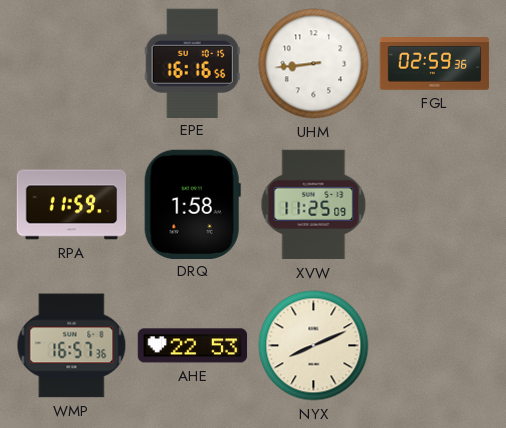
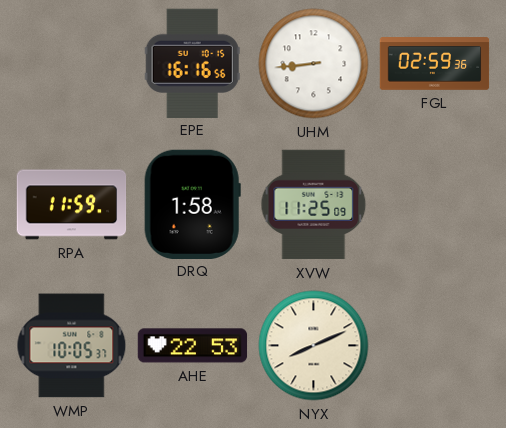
WMP: 16:57 -> 10:05
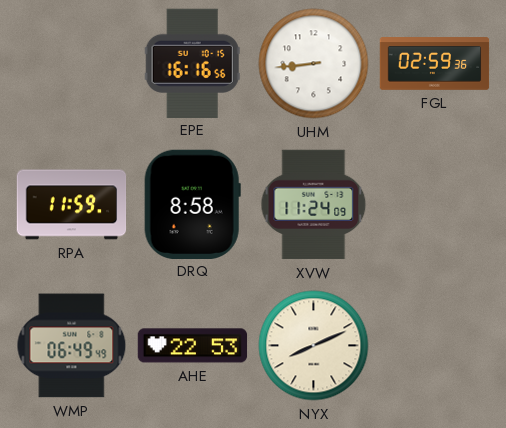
DRQ: 1:58 -> 8:58
XVW: 11:25 -> 11:24
WMP: 10:05 -> 06:49
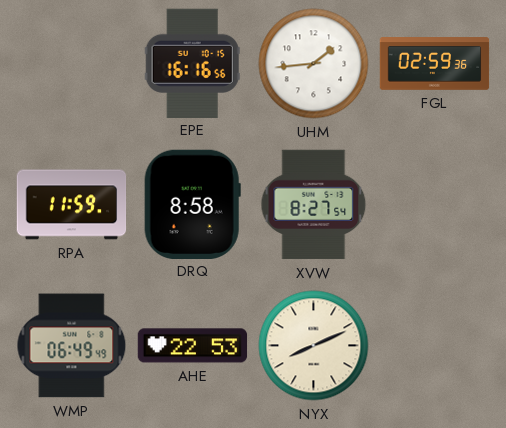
UHM: 8:44 -> 1:44
XVW: 11:24 -> 8:27
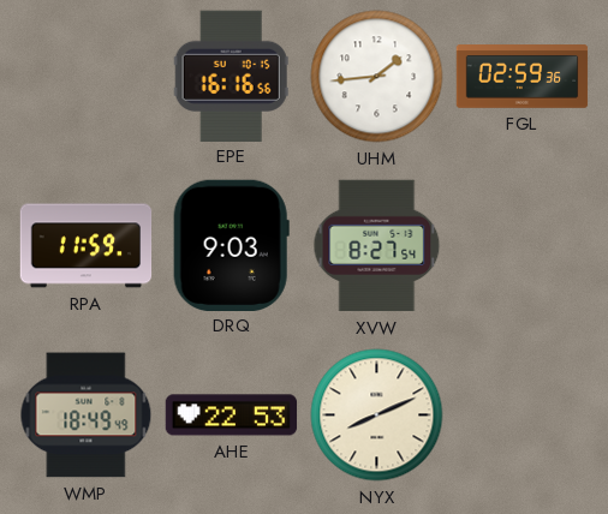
DRQ: 8:58 -> 9:03
WMP: 06:49 -> 18:49
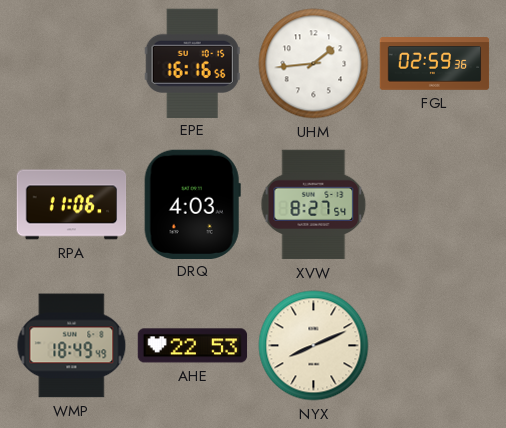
RPA: 11:59 -> 11:06
DRQ: 9:03 -> 4:03
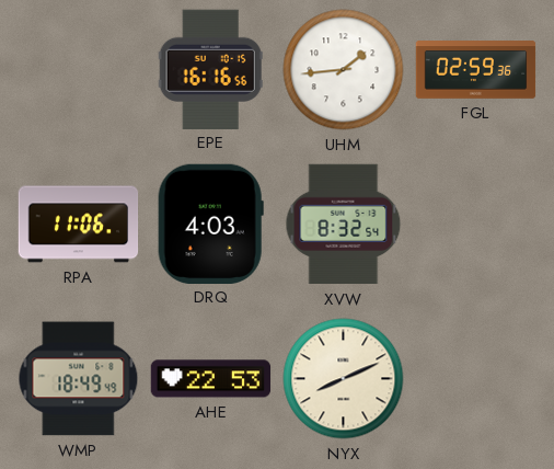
XVW: 8:27 -> 8:32
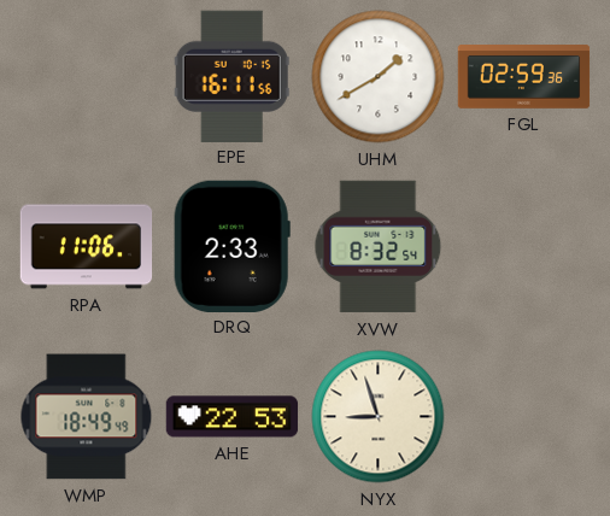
EPE: 16:16 -> 16:11
UHM: 1:44 -> 1:40
DRQ: 4:03 -> 2:33
NYX: 8:11 -> 8:57
